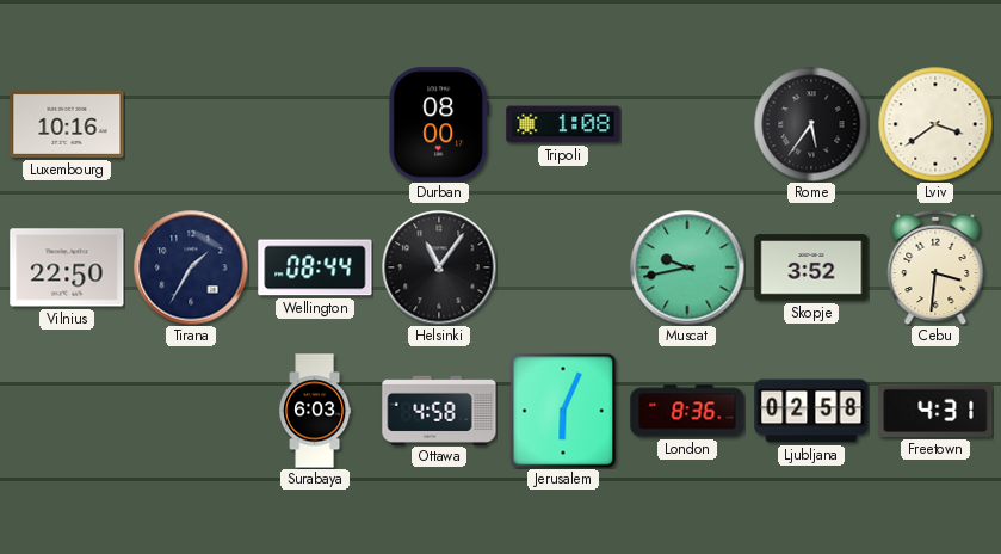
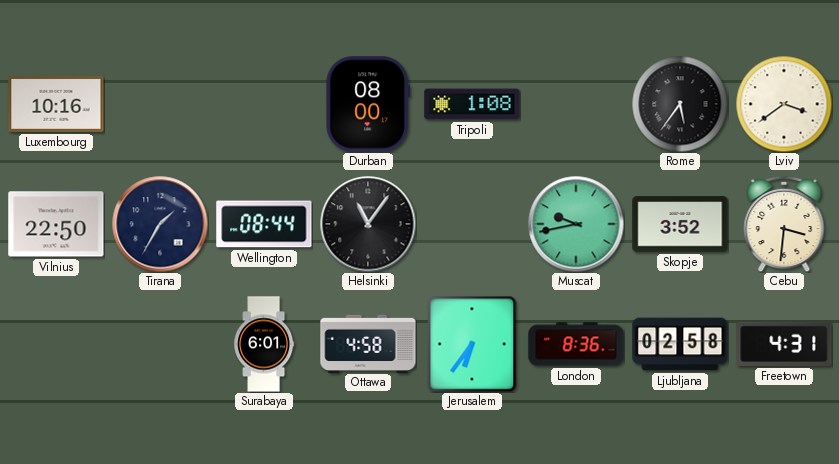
Surabaya: 6:03 -> 6:01
Jerusalem: 6:04 -> 6:36
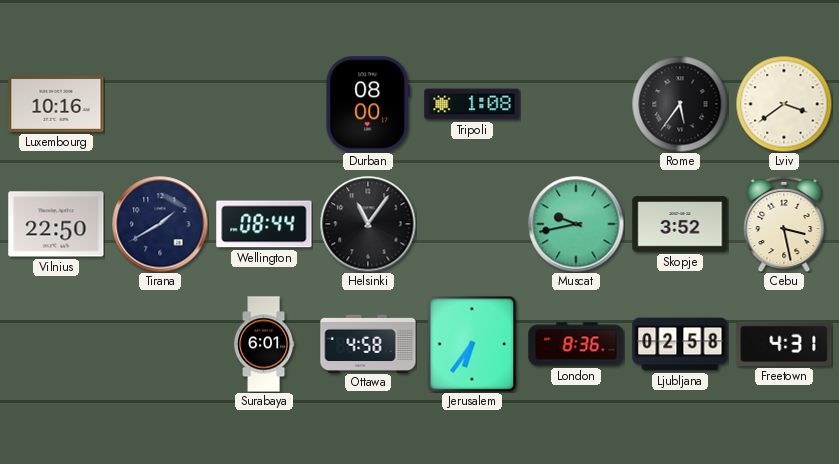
Tirana: 1:35 -> 1:40
Cebu: 3:31 -> 3:28
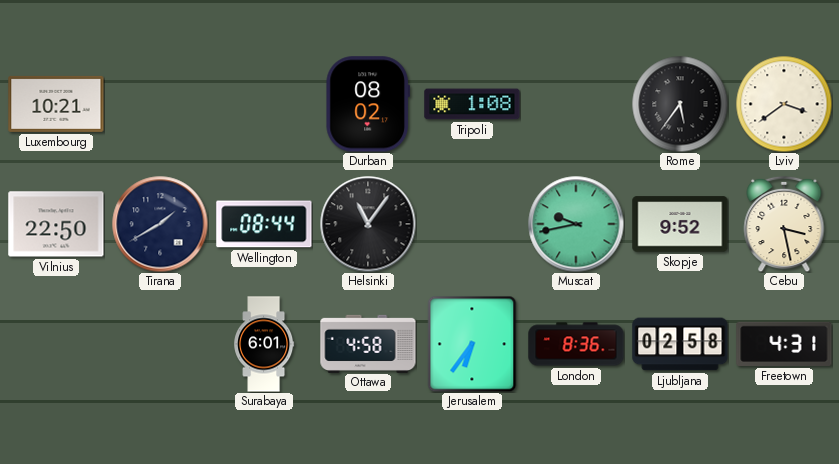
Luxembourg: 10:16 -> 10:21
Durban: 08:00 -> 08:02
Skopje: 3:52 -> 9:52
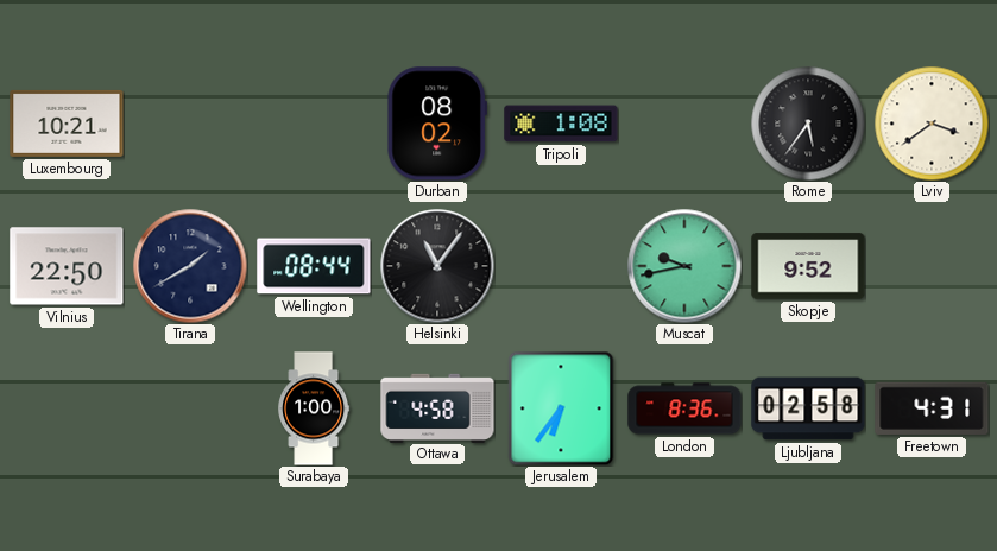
Cebu: 3:28 -> none
Surabaya: 6:01 -> 1:00
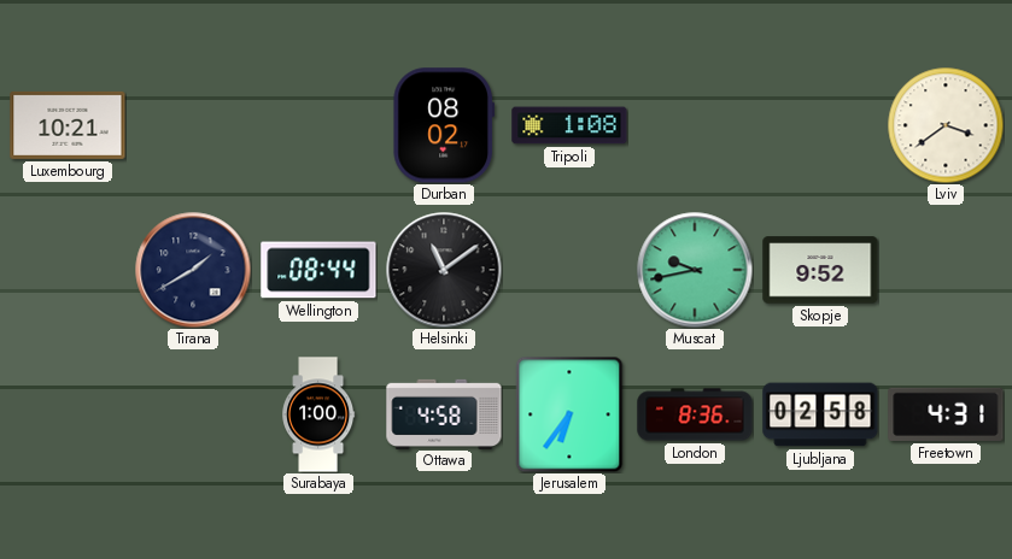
Rome: 5:36 -> none
Vilnius: 22:50 -> none
Helsinki: 11:06 -> 11:09
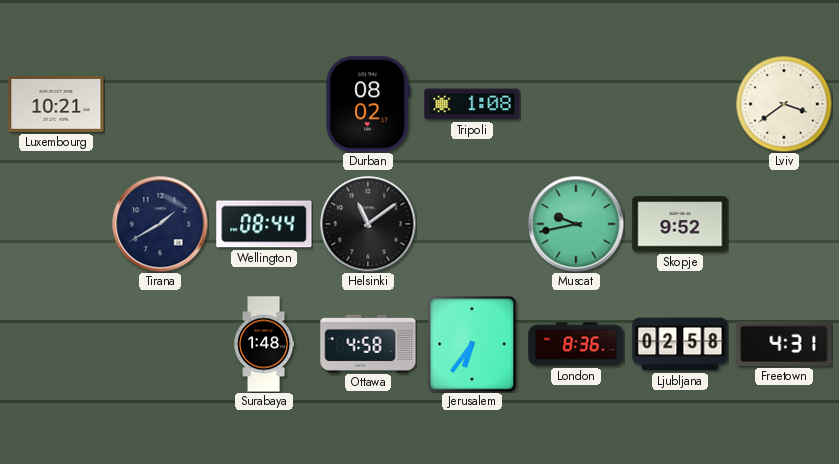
Surabaya: 1:00 -> 1:48
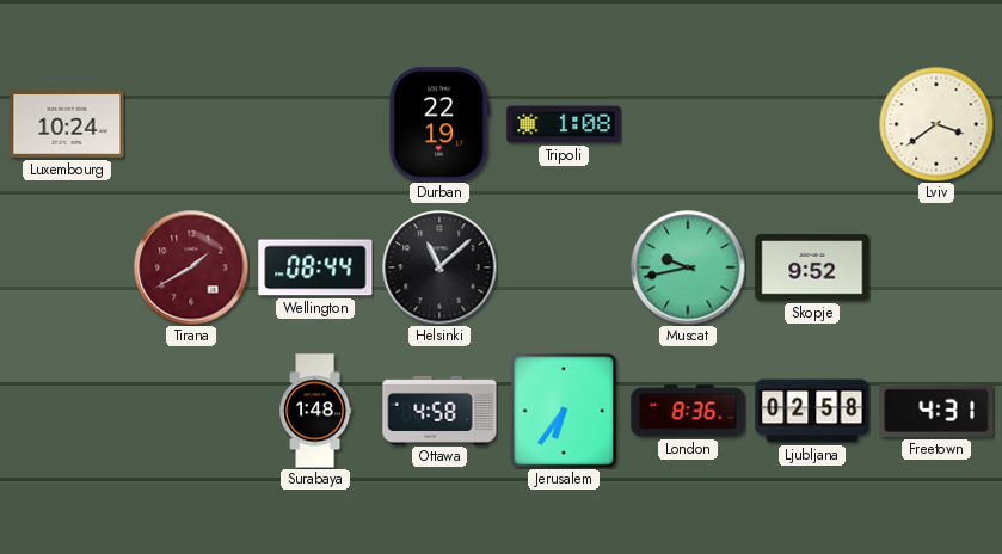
Luxembourg: 10:21 -> 10:24
Durban: 08:02 -> 22:19
Tirana dial: navy -> burgundy
Helsinki: 11:09 -> 11:08
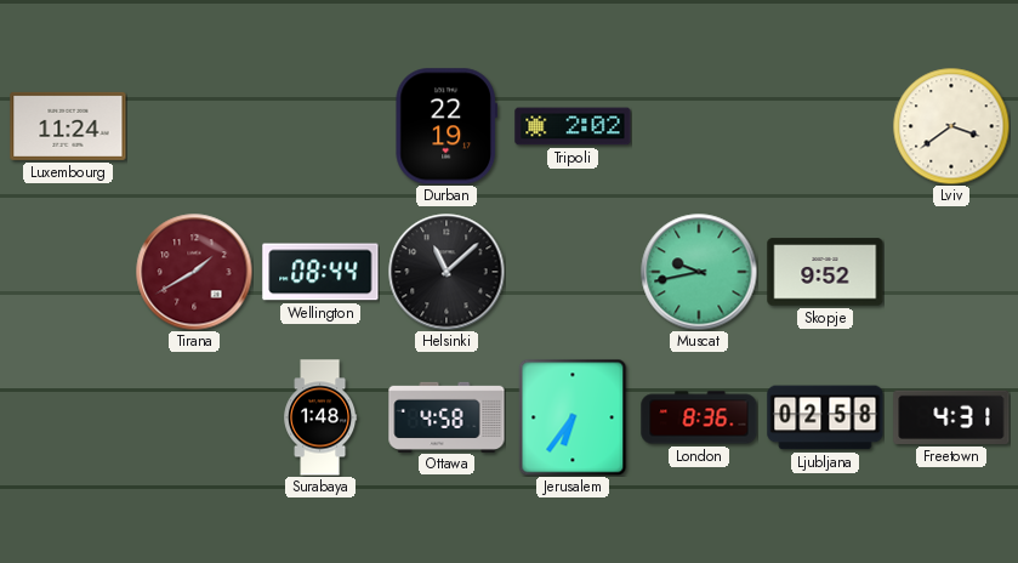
Luxembourg: 10:24 -> 11:24
Tripoli: 1:08 -> 2:02
